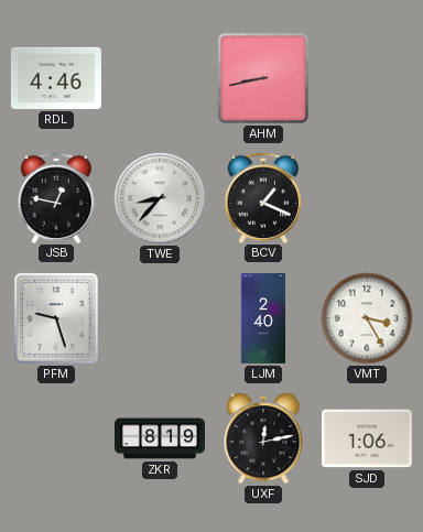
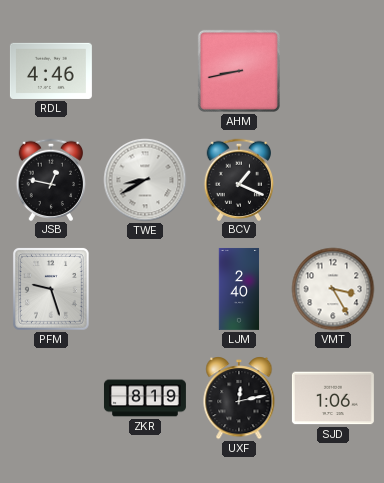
TWE: 8:37 -> 8:40
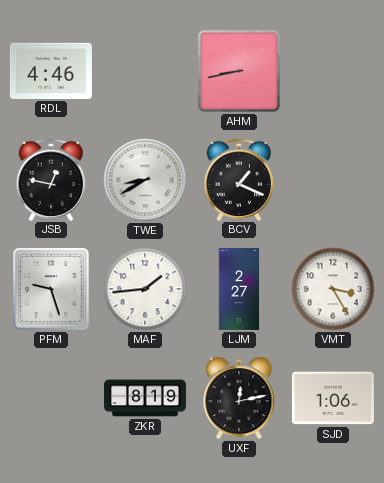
MAF: none -> 1:44
LJM: 2:40 -> 2:27
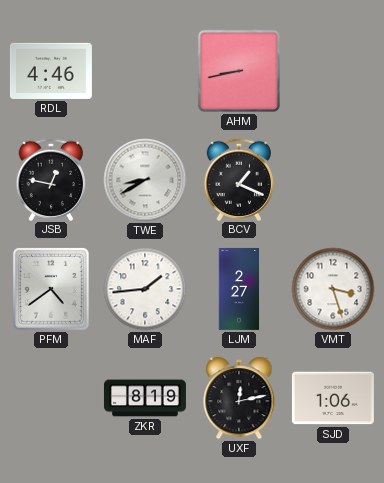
PFM: 9:27 -> 4:39
VMT: 3:25 -> 3:27
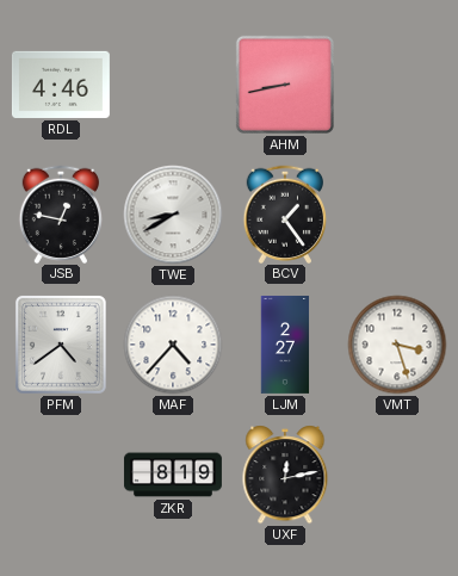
BCV: 1:19 -> 1:24
MAF: 1:44 -> 4:37
SJD: 1:06 -> none
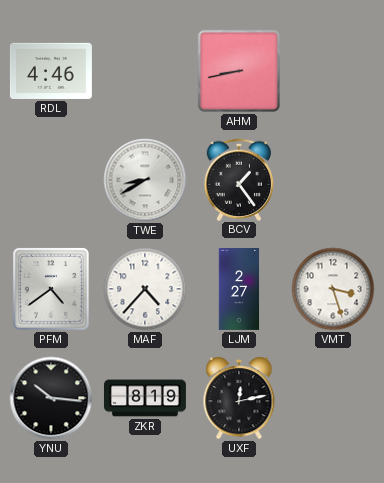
JSB: 12:47 -> none
YNU: none -> 10:16
